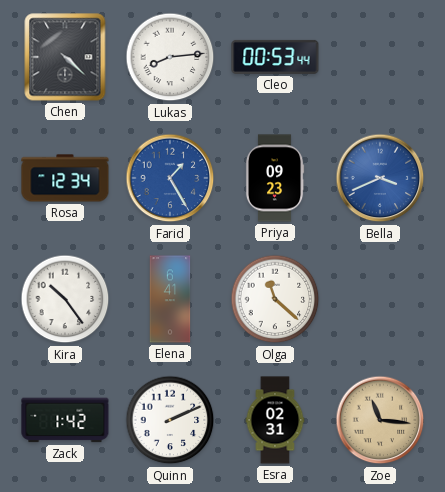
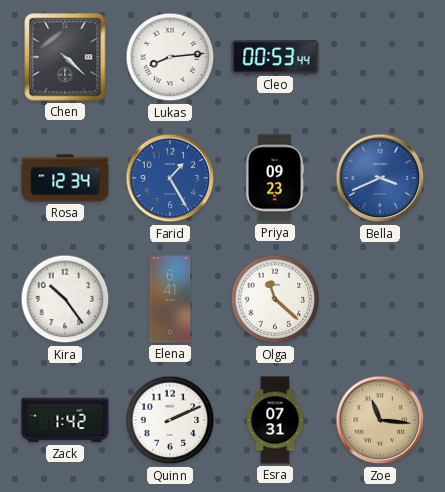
Esra: 02:31 -> 07:31
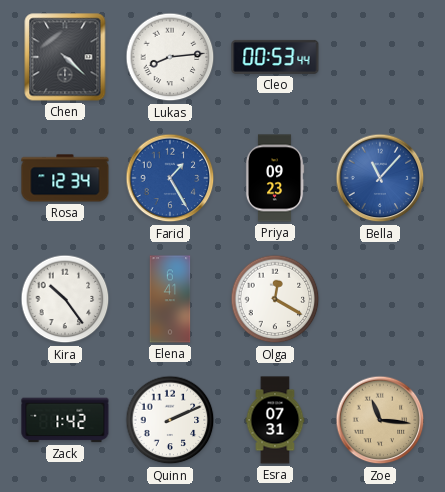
Bella: 3:41 -> 11:07
Olga: 11:22 -> 12:20
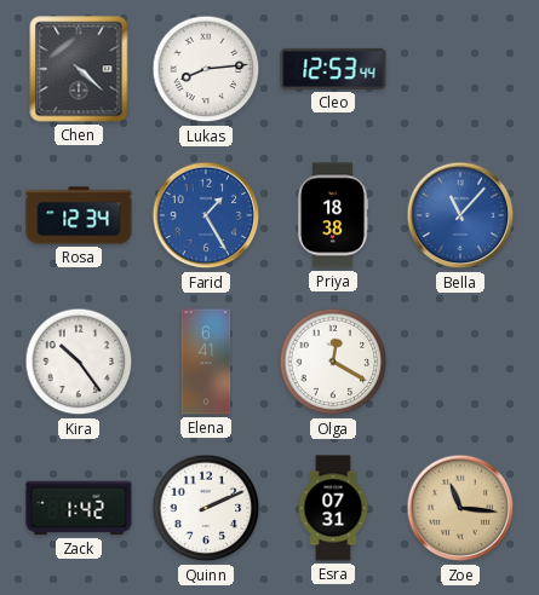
Cleo: 00:53 -> 12:53
Priya: 09:23 -> 18:38
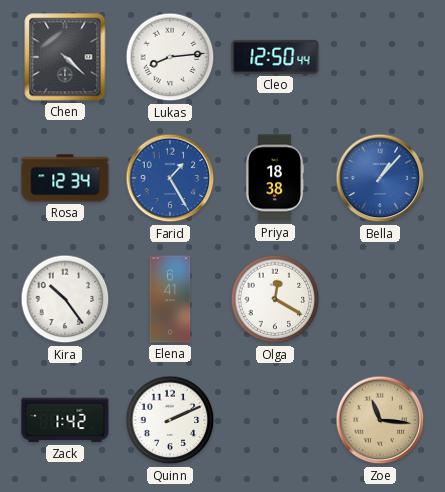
Cleo: 12:53 -> 12:50
Bella: 11:07 -> 1:07
Esra: 07:31 -> none
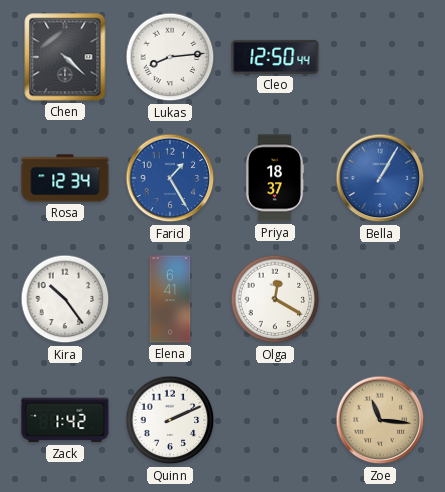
Priya: 18:38 -> 18:37
Bella: 1:07 -> 1:05
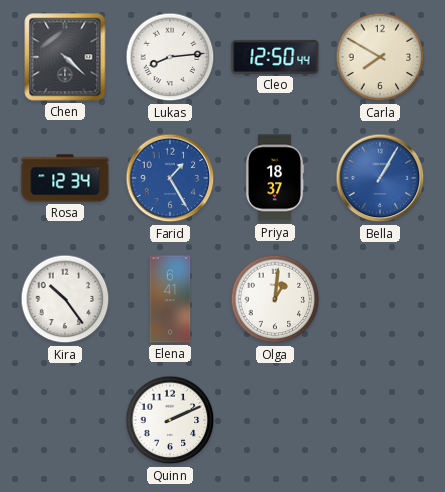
Carla: none -> 7:50
Olga: 12:20 -> 1:01
Zack: 1:42 -> none
Zoe: 11:16 -> none
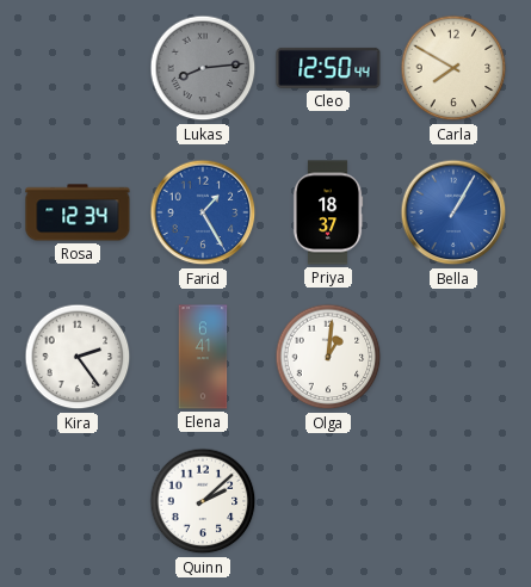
Chen: 4:22 -> none
Lukas dial: white -> grey
Kira: 10:24 -> 2:24
Quinn: 2:11 -> 2:08
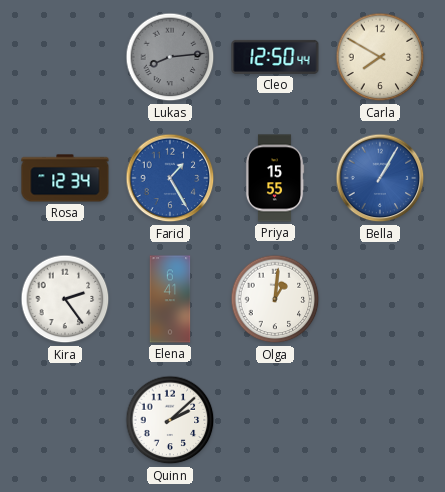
Priya: 18:37 -> 15:55
